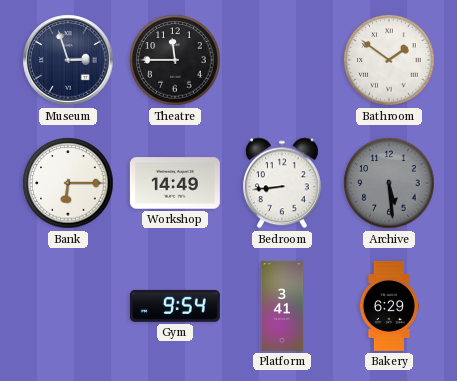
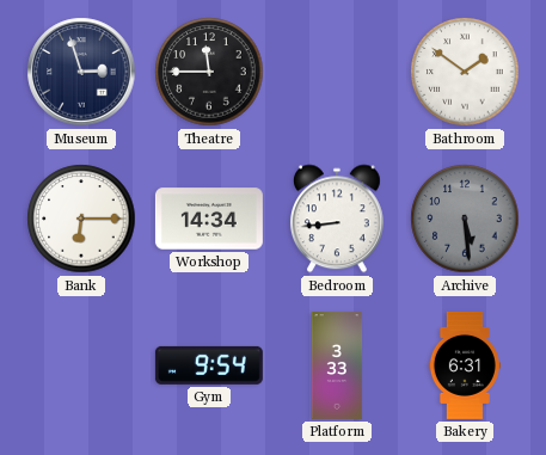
Workshop: 14:49 -> 14:34
Platform: 3:41 -> 3:33
Bakery: 6:29 -> 6:31
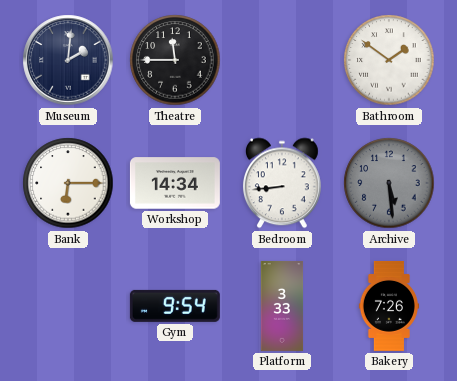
Museum: 2:57 -> 2:01
Bakery: 6:31 -> 7:26
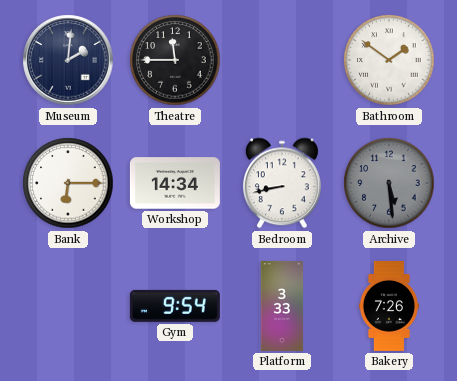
Bedroom: 8:44 -> 8:43
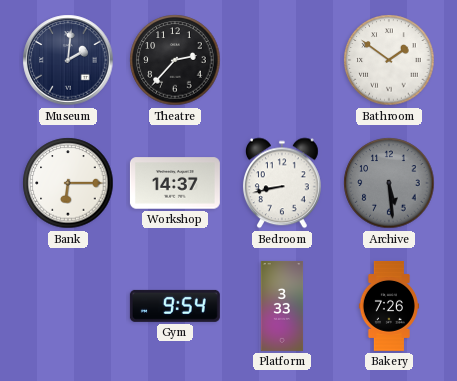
Theatre: 11:45 -> 2:37
Workshop: 14:34 -> 14:37
